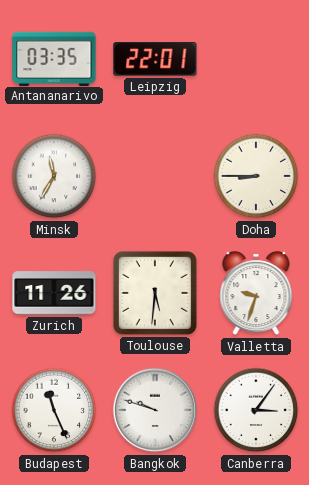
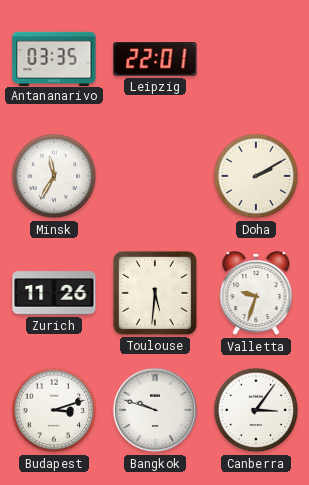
Doha: 8:45 -> 2:10
Budapest: 11:26 -> 3:12
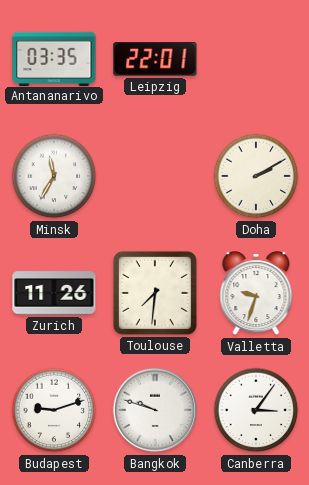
Toulouse: 5:31 -> 7:31
Budapest: 3:12 -> 9:12
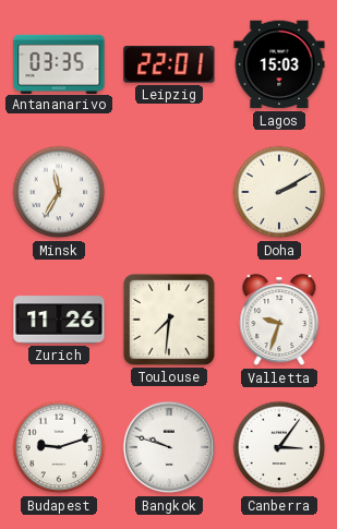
Lagos: none -> 15:03
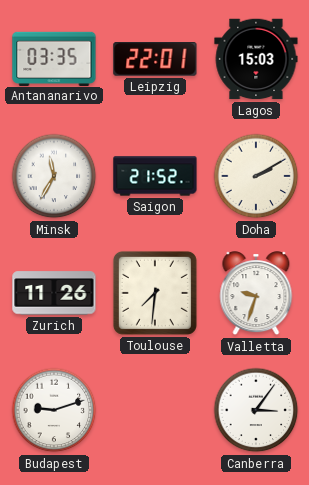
Saigon: none -> 21:52
Bangkok: 9:48 -> none
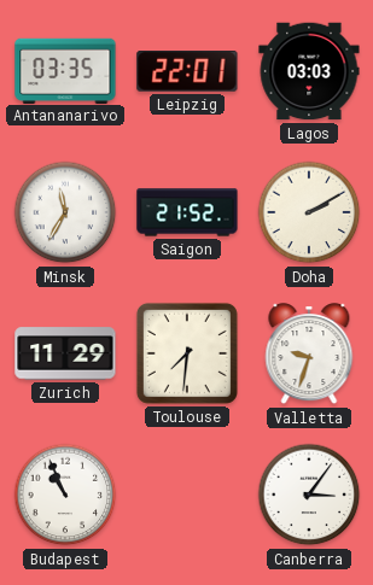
Lagos: 15:03 -> 03:03
Zurich: 11:26 -> 11:29
Budapest: 9:12 -> 10:56
